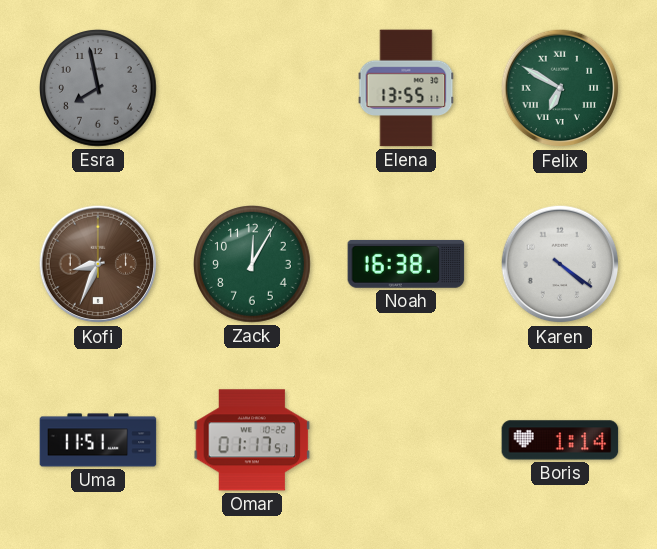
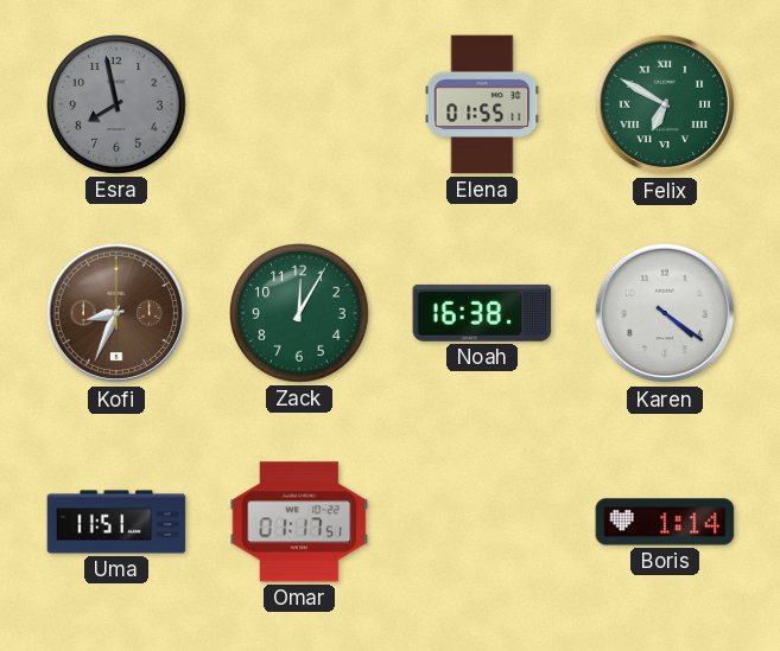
Elena: 13:55 -> 01:55
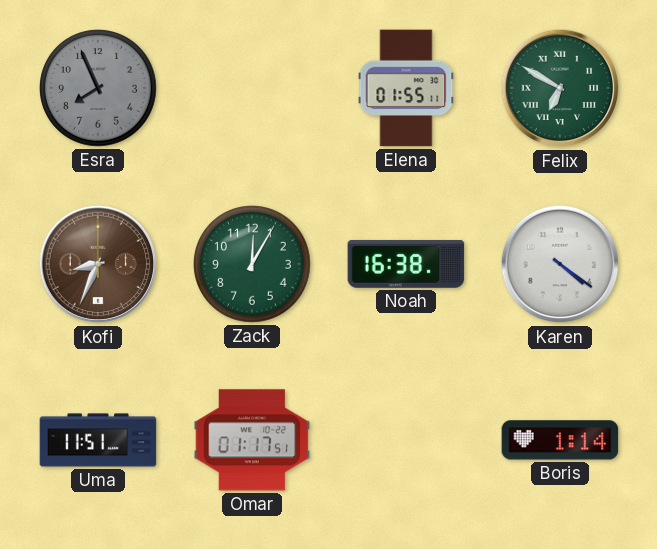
Esra: 7:58 -> 7:56
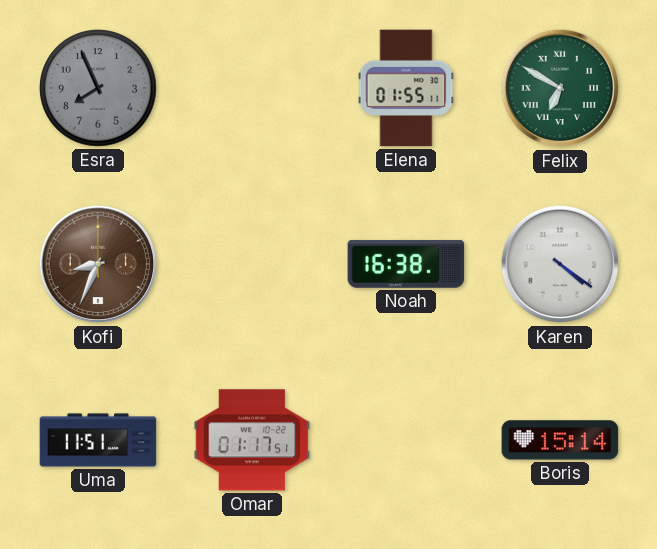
Zack: 12:05 -> none
Boris: 1:14 -> 15:14
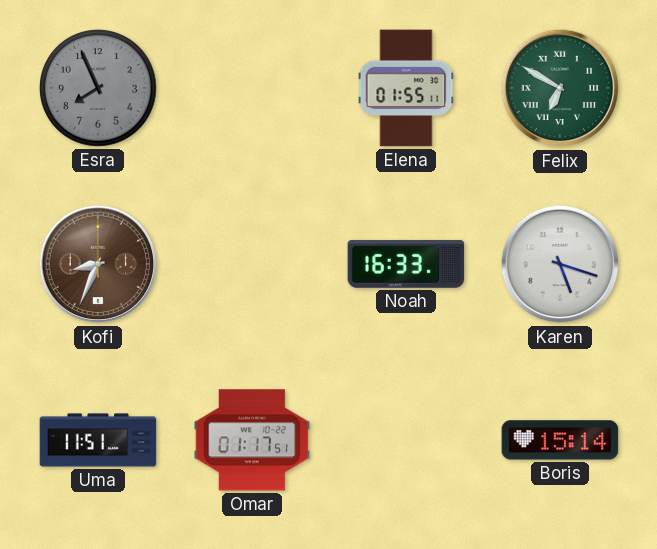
Noah: 16:38 -> 16:33
Karen: 4:21 -> 5:18
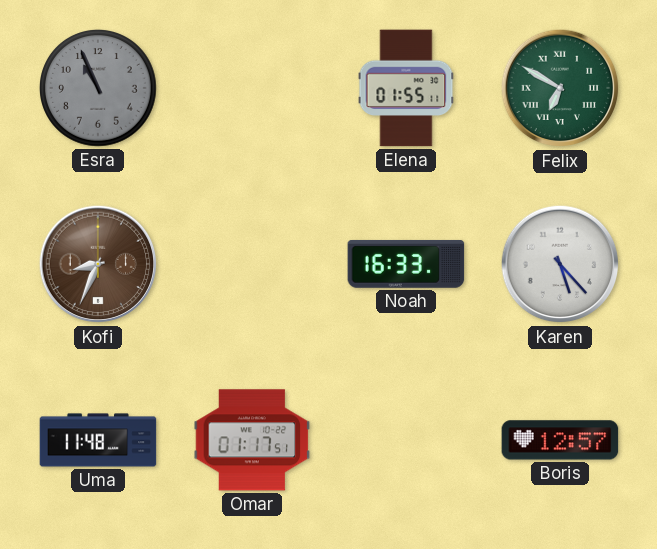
Esra: 7:56 -> 10:56
Karen: 5:18 -> 5:23
Uma: 11:51 -> 11:48
Boris: 15:14 -> 12:57
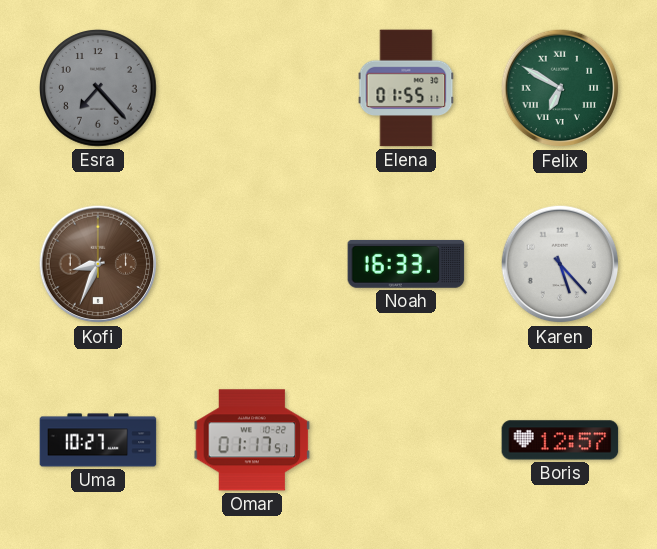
Esra: 10:56 -> 7:23
Uma: 11:48 -> 10:27
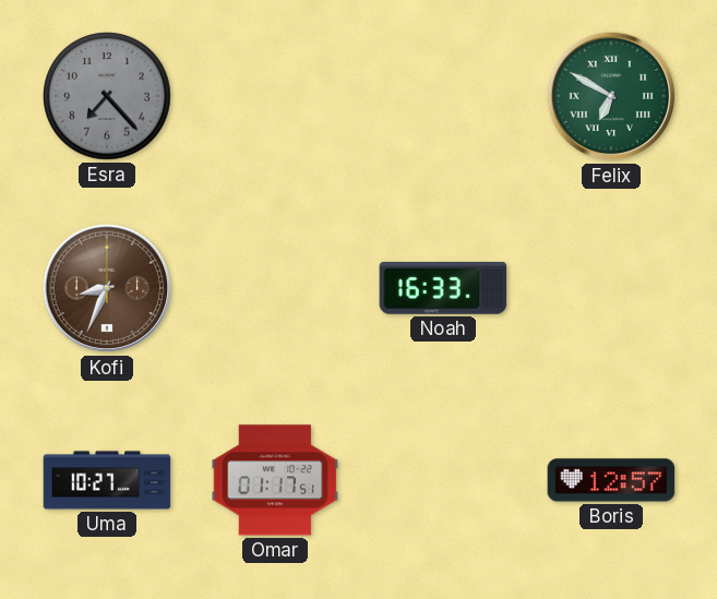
Elena: 01:55 -> none
Karen: 5:23 -> none
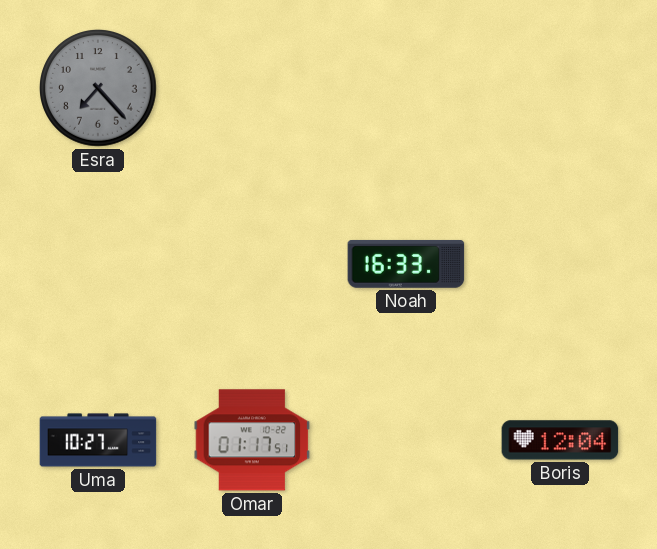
Felix: 6:50 -> none
Kofi: 8:34 -> none
Boris: 12:57 -> 12:04
